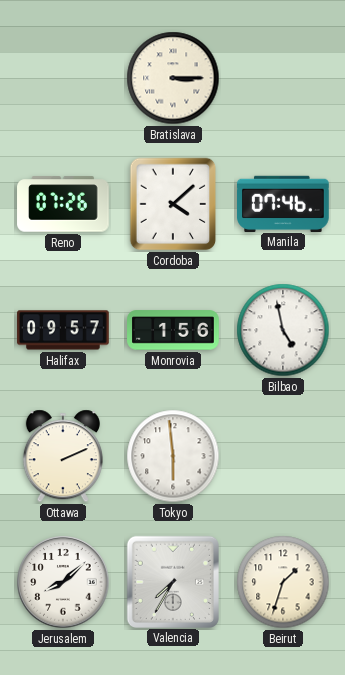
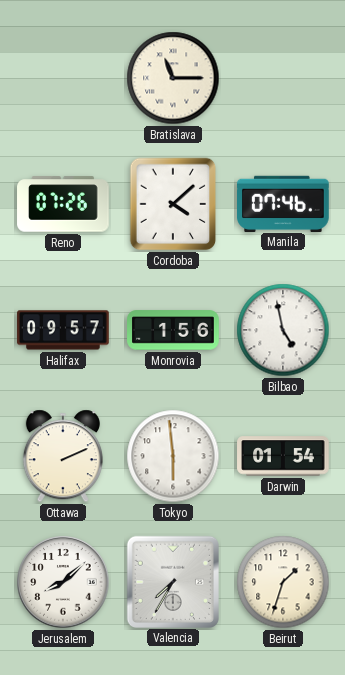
Bratislava: 3:15 -> 11:15
Darwin: none -> 01:54
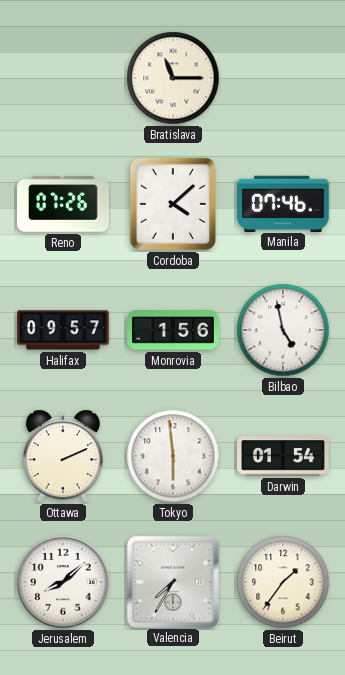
Beirut: 1:33 -> 1:36
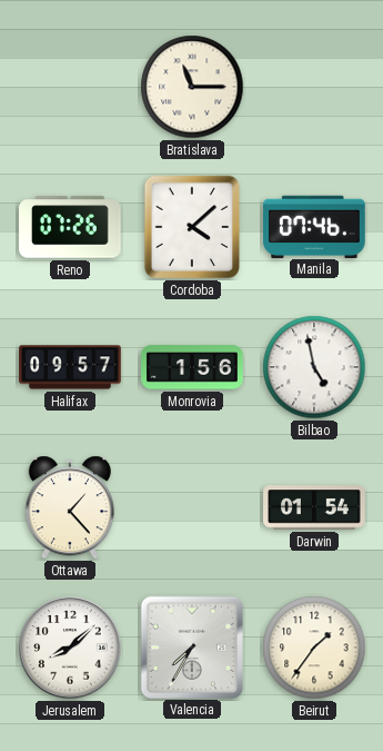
Ottawa: 2:11 -> 1:23
Tokyo: 5:59 -> none
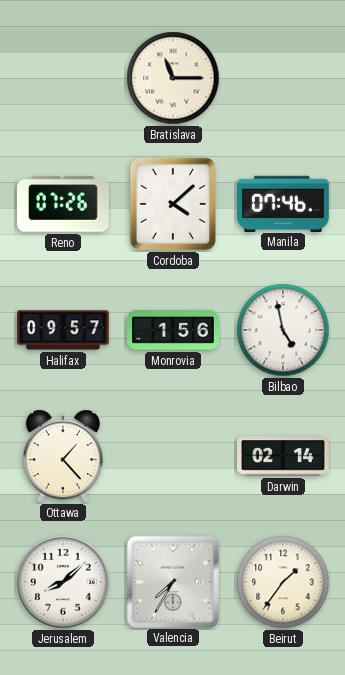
Darwin: 01:54 -> 02:14
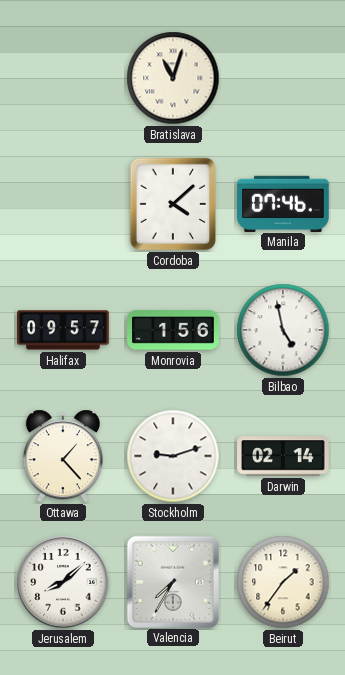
Bratislava: 11:15 -> 11:03
Reno: 07:26 -> none
Stockholm: none -> 9:12
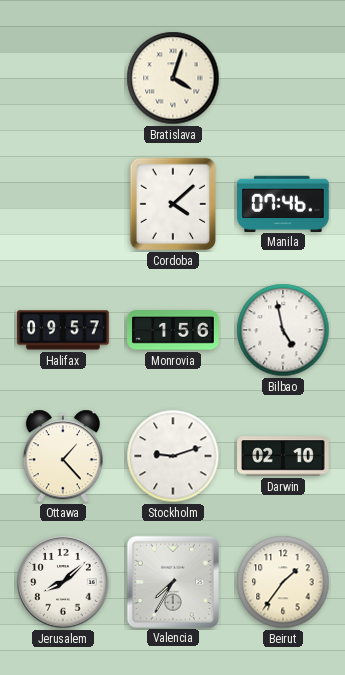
Bratislava: 11:03 -> 4:03
Darwin: 02:14 -> 02:10
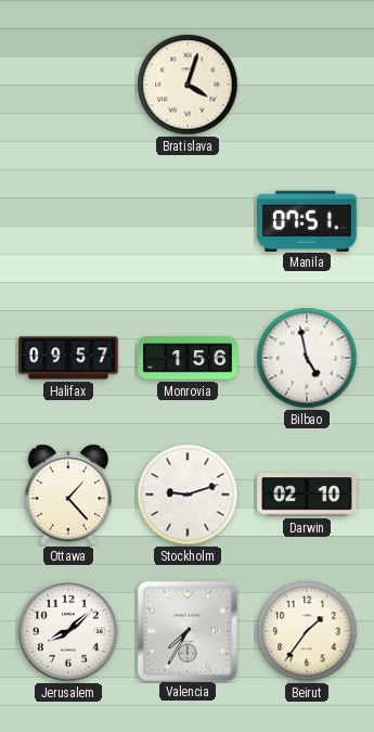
Cordoba: 4:08 -> none
Manila: 07:46 -> 07:51
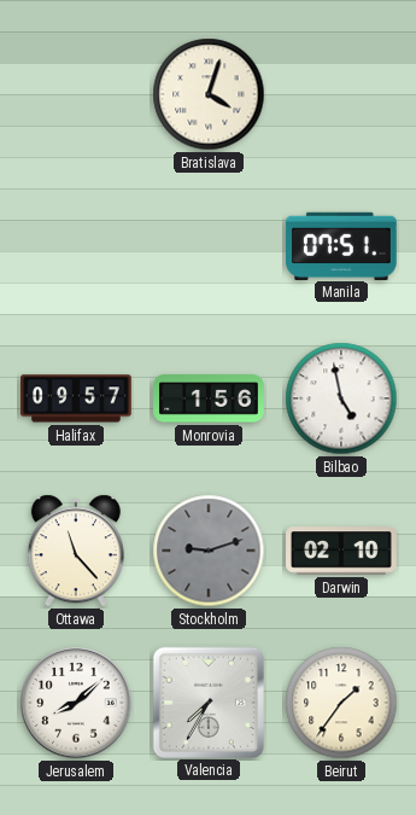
Ottawa: 1:23 -> 11:23
Stockholm dial: white -> grey
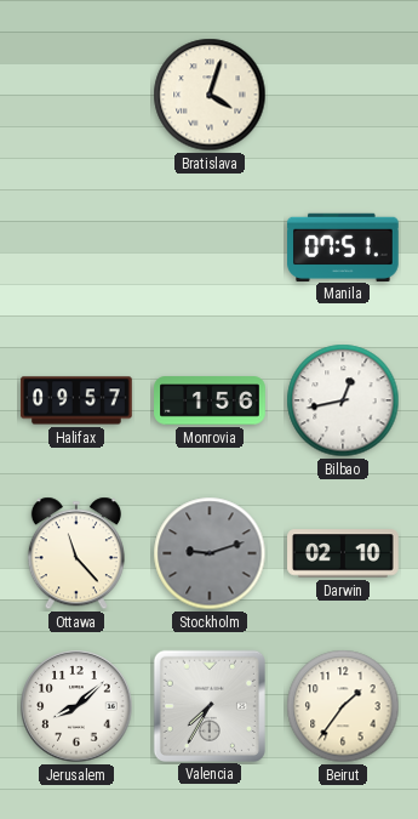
Bilbao: 4:58 -> 12:43
